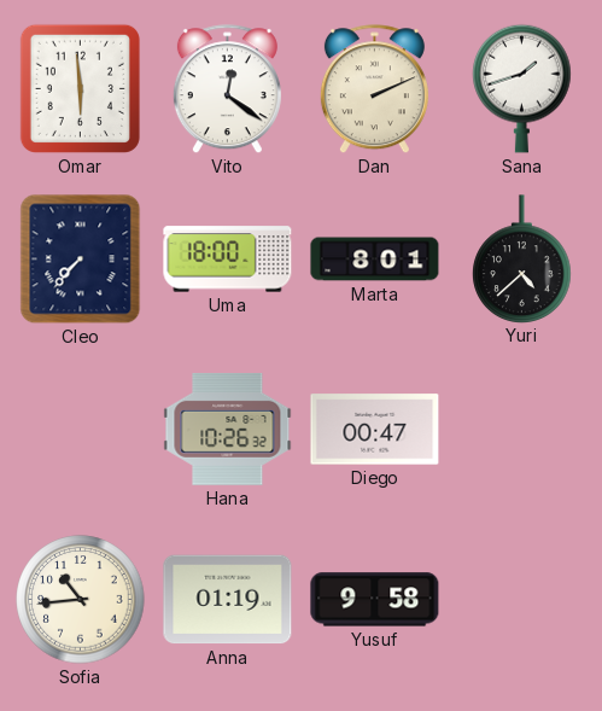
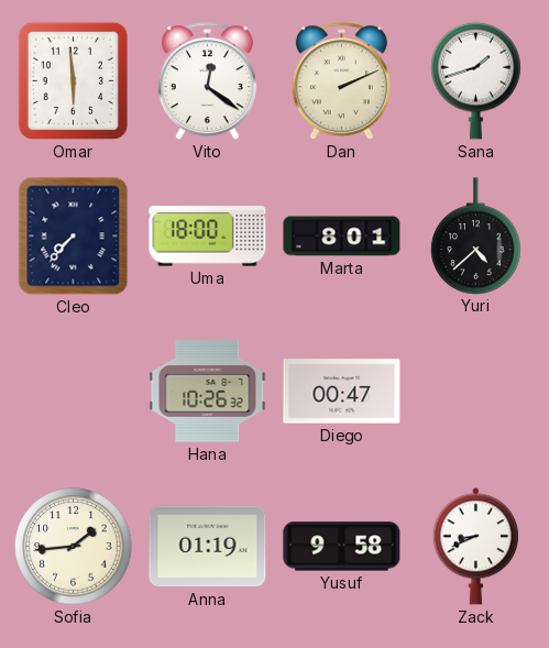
Sofia: 10:44 -> 1:44
Zack: none -> 8:41
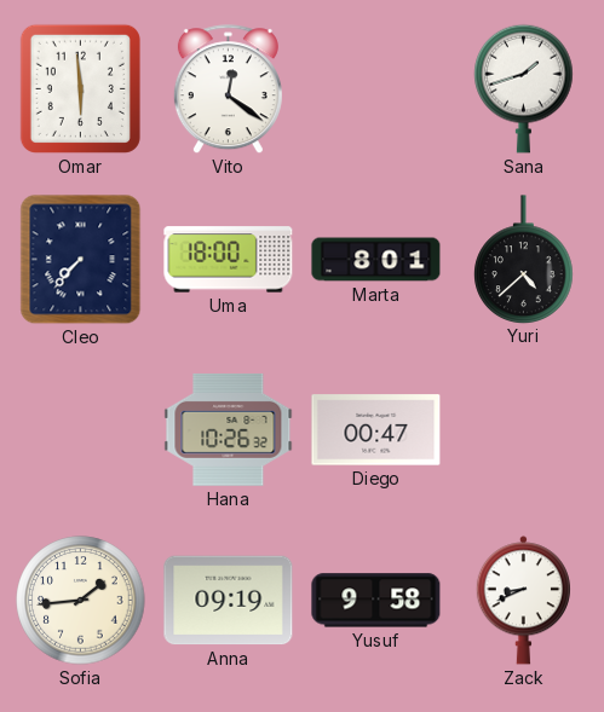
Dan: 2:11 -> none
Anna: 01:19 -> 09:19
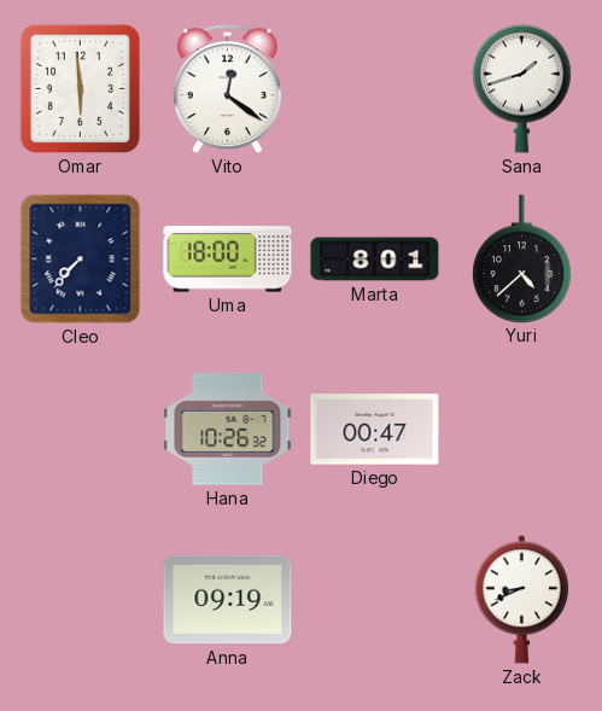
Sofia: 1:44 -> none
Yusuf: 9:58 -> none
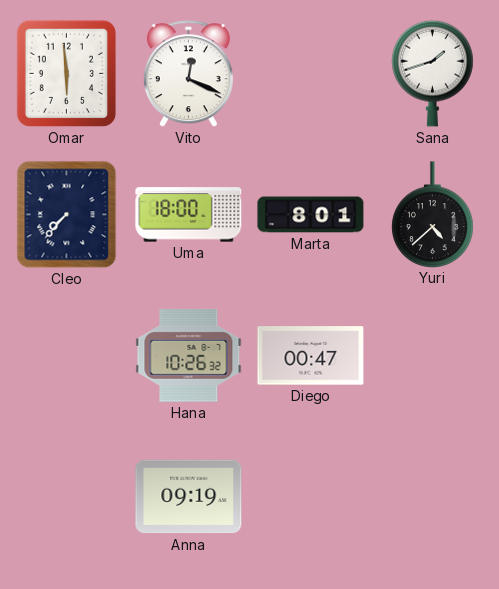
Vito: 12:21 -> 12:19
Zack: 8:41 -> none
